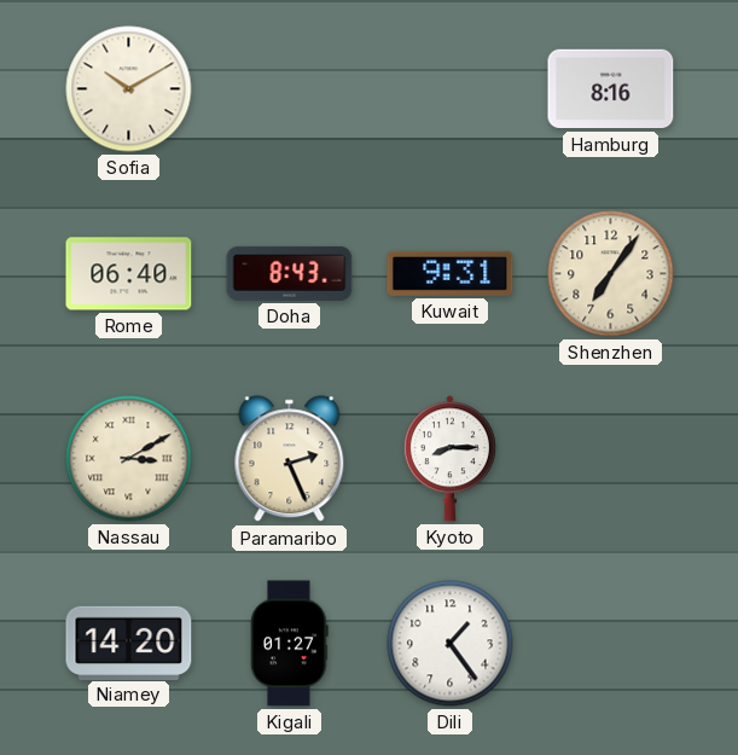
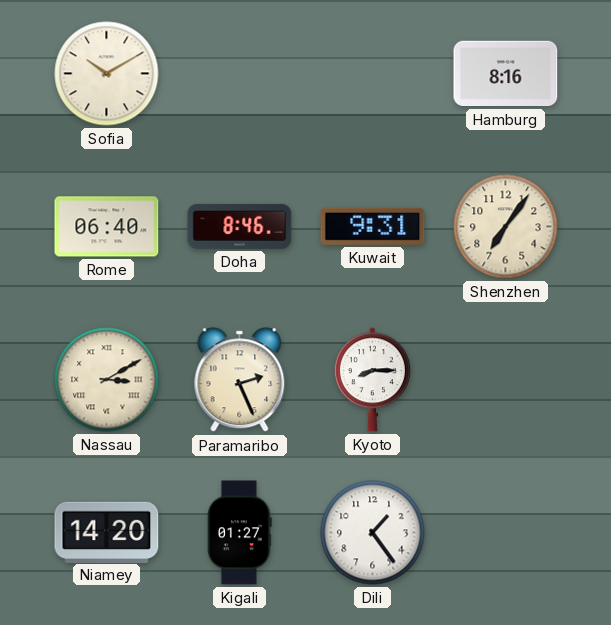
Doha: 8:43 -> 8:46
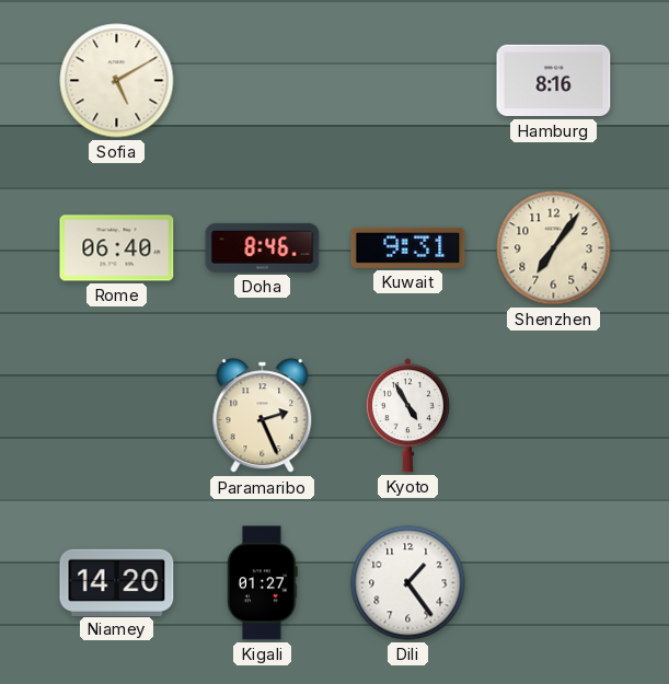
Sofia: 10:10 -> 5:10
Nassau: 3:10 -> none
Kyoto: 8:15 -> 4:55
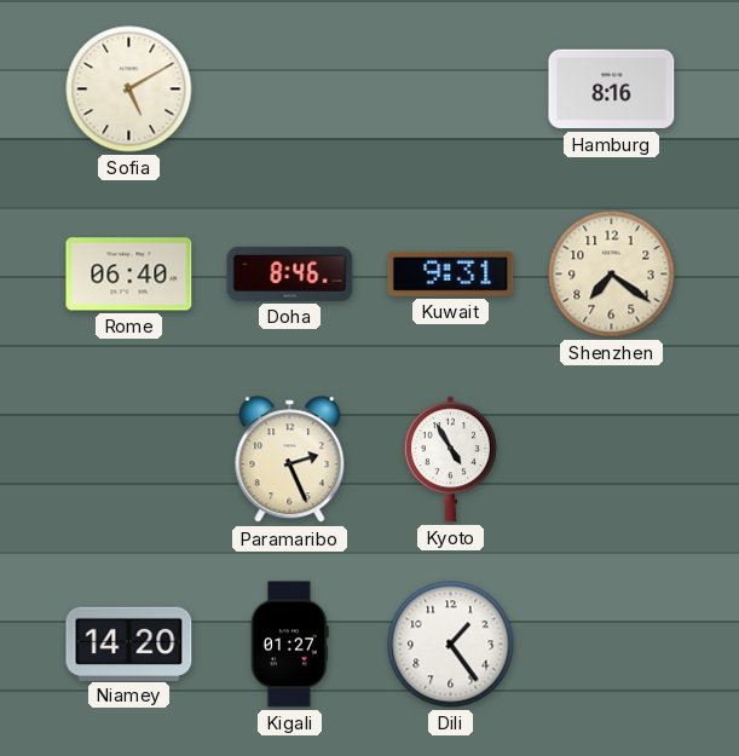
Shenzhen: 7:06 -> 7:21
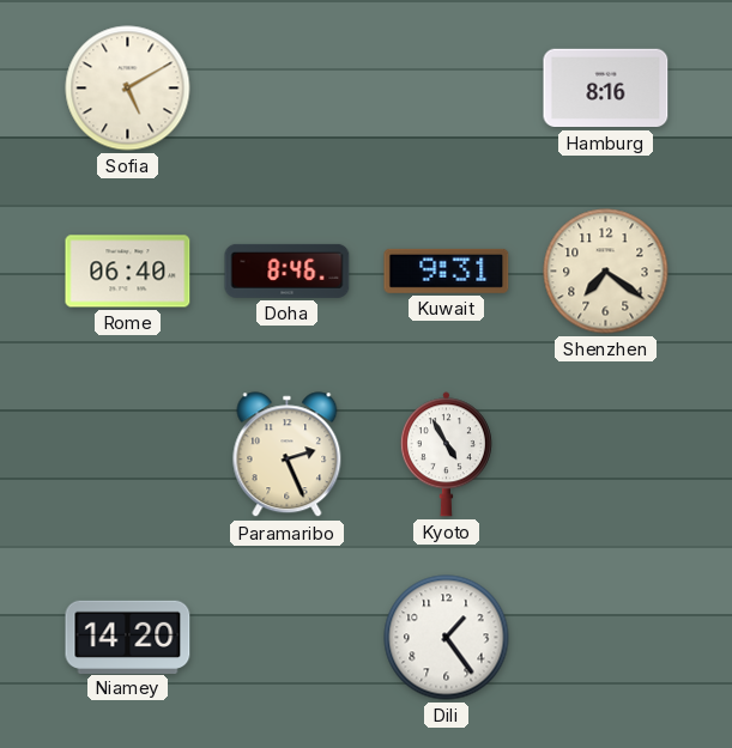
Kigali: 01:27 -> none
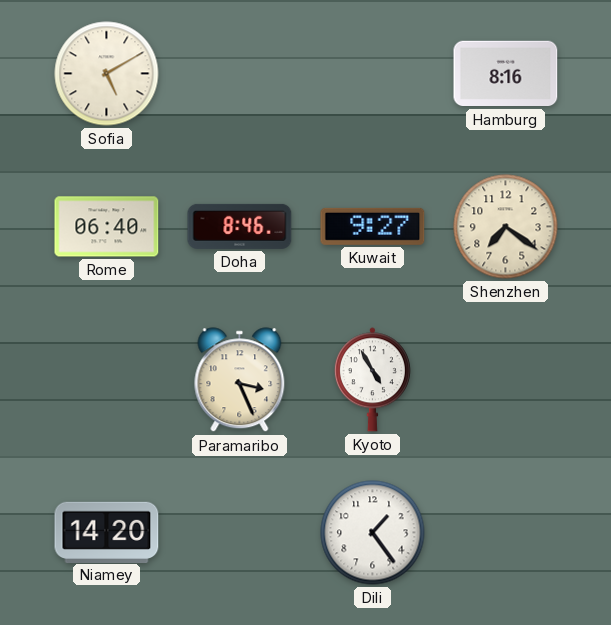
Kuwait: 9:31 -> 9:27
Paramaribo: 2:26 -> 3:26
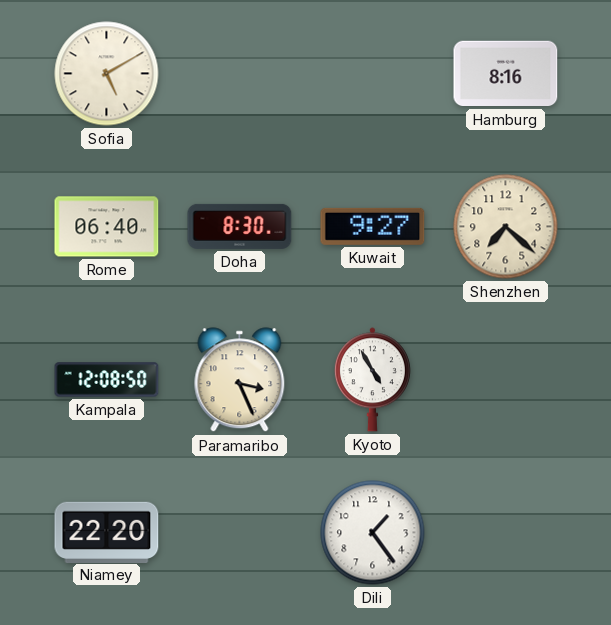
Doha: 8:46 -> 8:30
Shenzhen: 7:21 -> 7:22
Kampala: none -> 12:08
Niamey: 14:20 -> 22:20
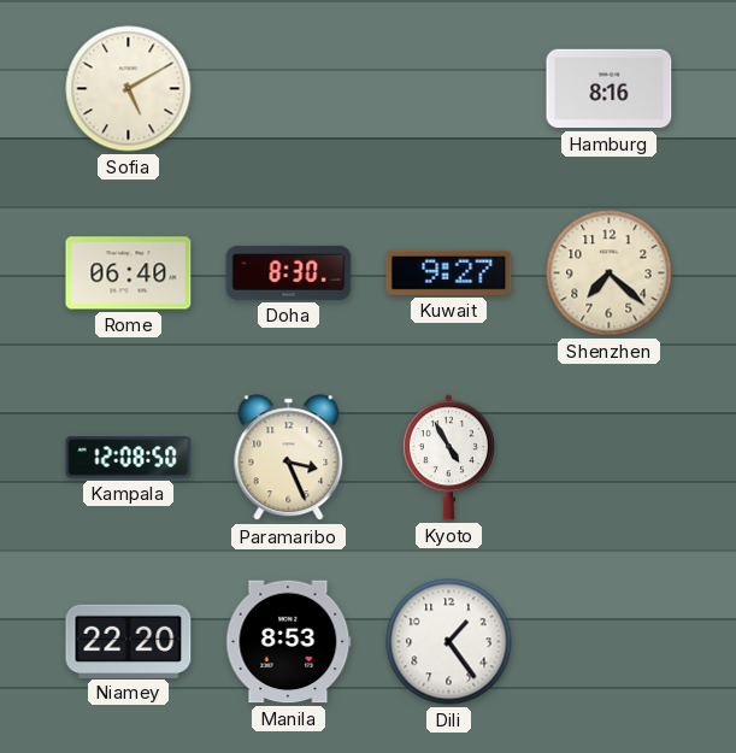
Manila: none -> 8:53
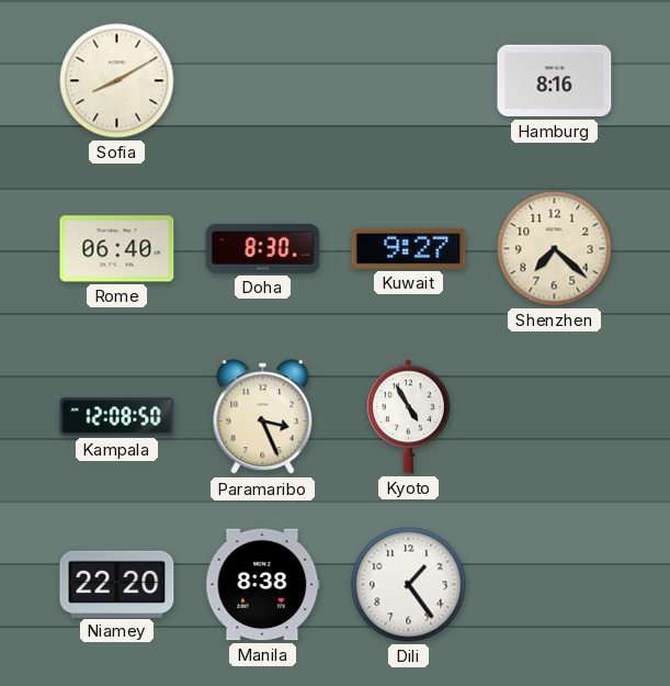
Sofia: 5:10 -> 8:10
Manila: 8:53 -> 8:38
